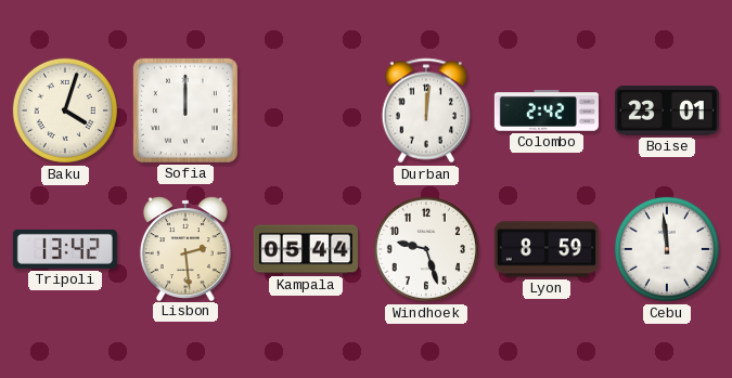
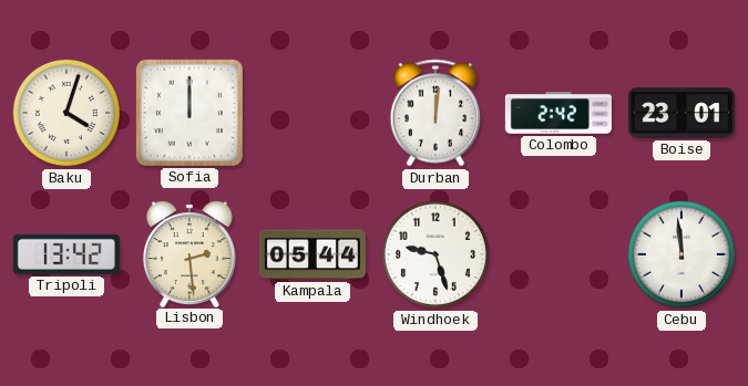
Lyon: 8:59 -> none
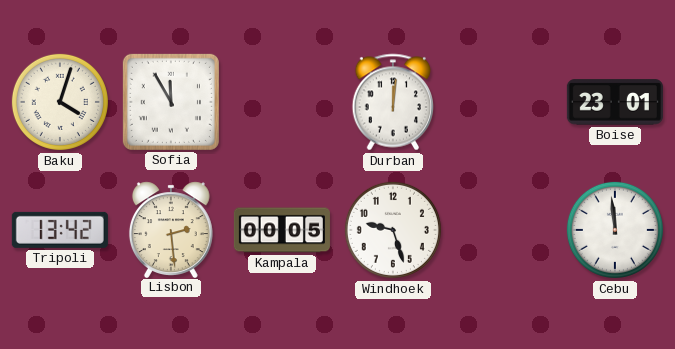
Sofia: 12:00 -> 11:55
Colombo: 2:42 -> none
Kampala: 05:44 -> 00:05
